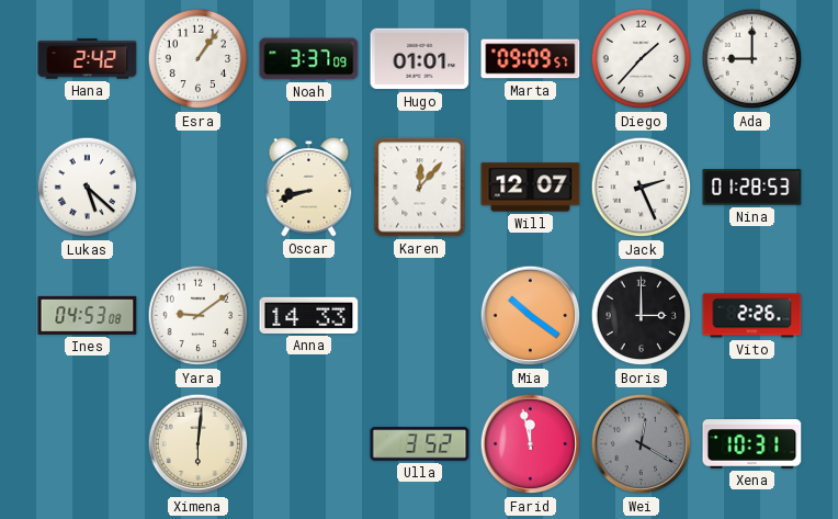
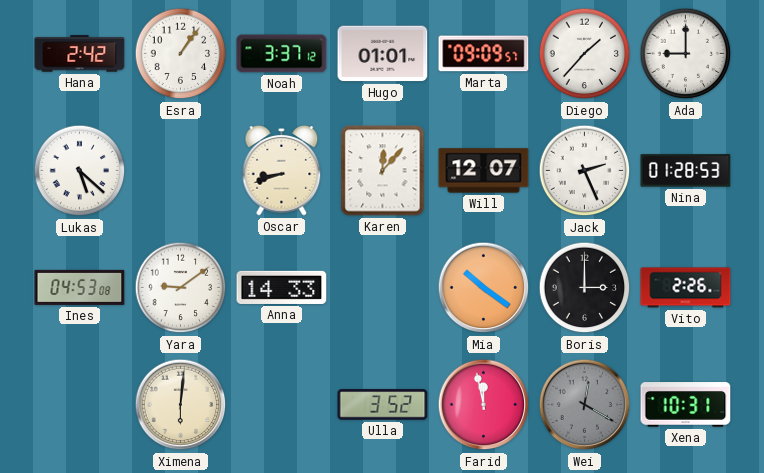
Noah: 3:37:09 -> 3:37:12
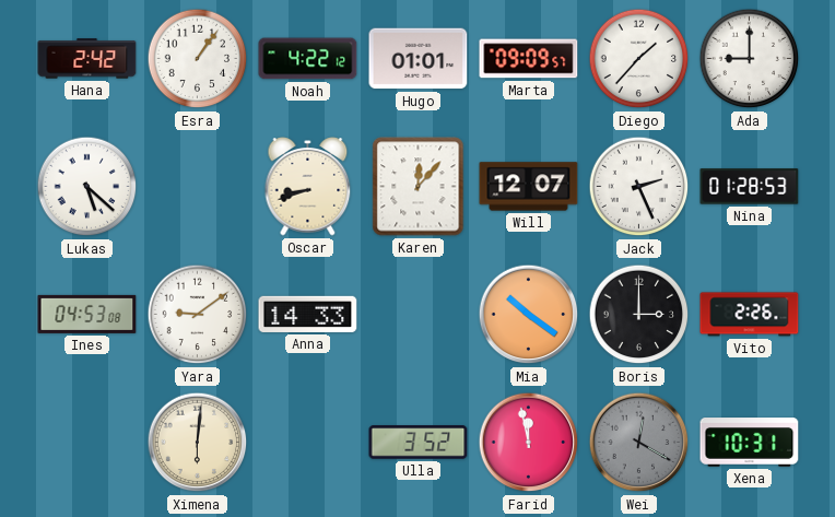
Noah: 3:37 -> 4:22
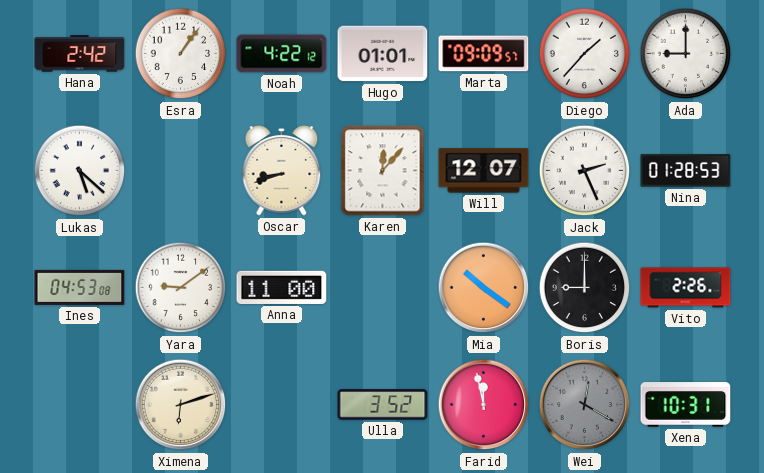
Anna: 14:33 -> 11:00
Boris: 3:00 -> 9:00
Ximena: 6:01 -> 6:12
